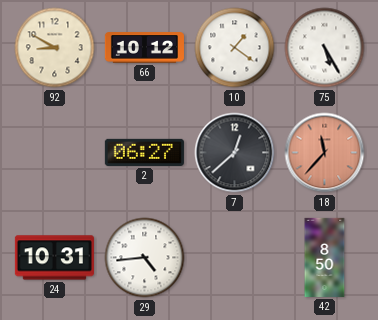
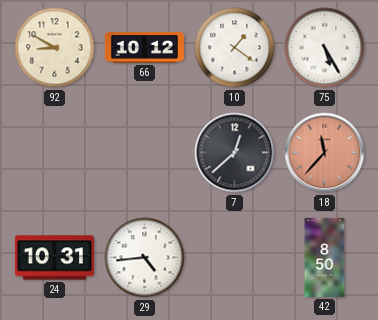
2: 06:27 -> none
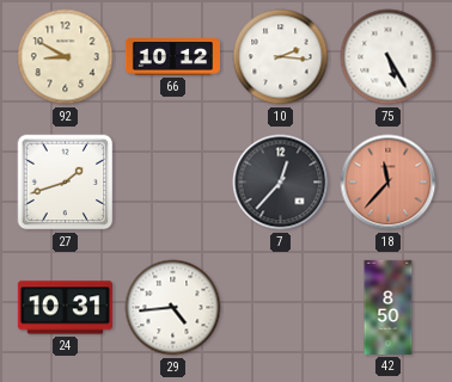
10: 1:21 -> 2:16
27: none -> 1:42
7: 12:38 -> 12:37
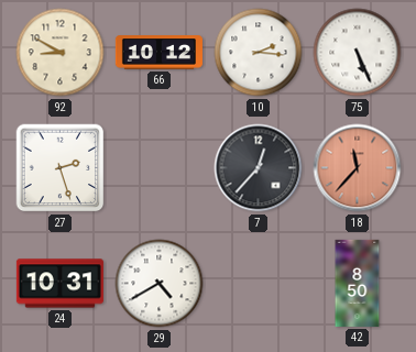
75: 5:25 -> 5:26
27: 1:42 -> 2:27
29: 4:44 -> 4:40
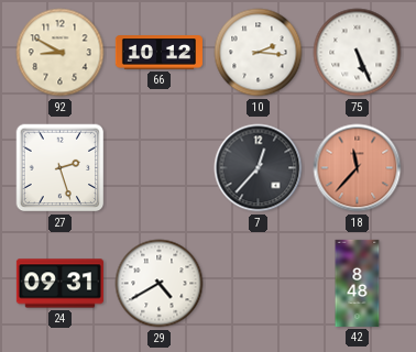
24: 10:31 -> 09:31
42: 8:50 -> 8:48
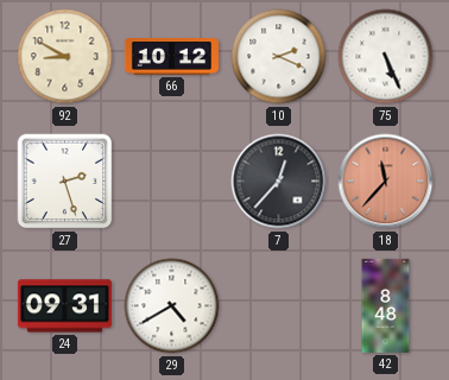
10: 2:16 -> 2:19
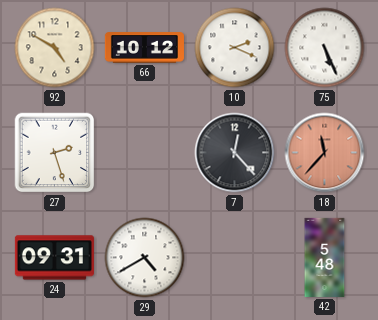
92: 8:50 -> 4:50
7: 12:37 -> 12:23
42: 8:48 -> 5:48
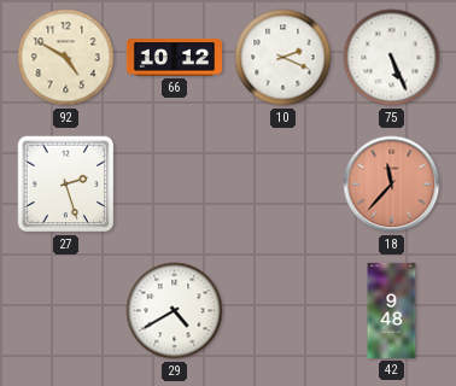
7: 12:23 -> none
24: 09:31 -> none
42: 5:48 -> 9:48
